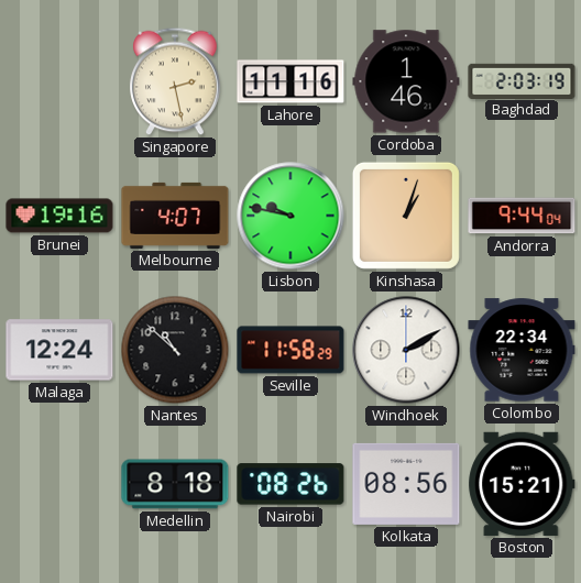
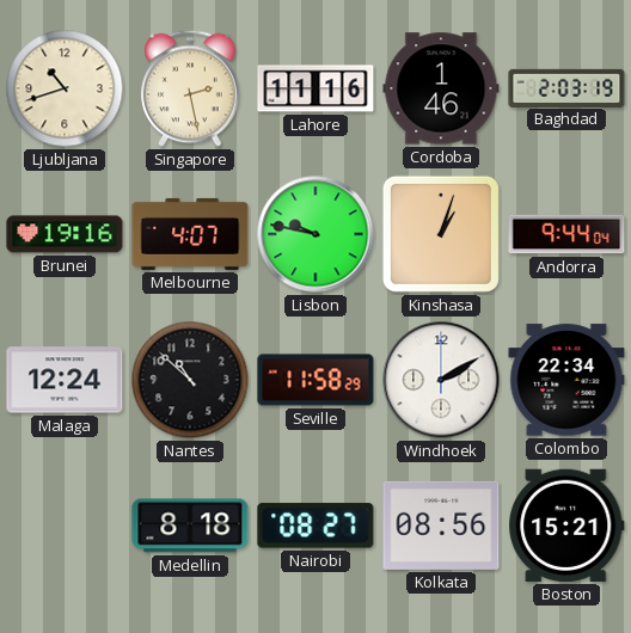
Ljubljana: none -> 10:42
Nairobi: 08:26 -> 08:27
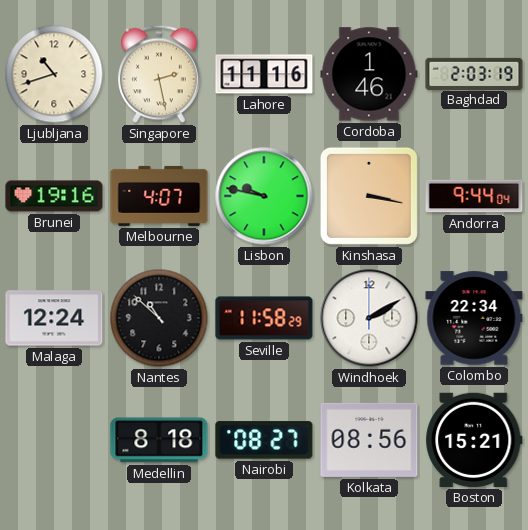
Kinshasa: 1:03 -> 3:17
